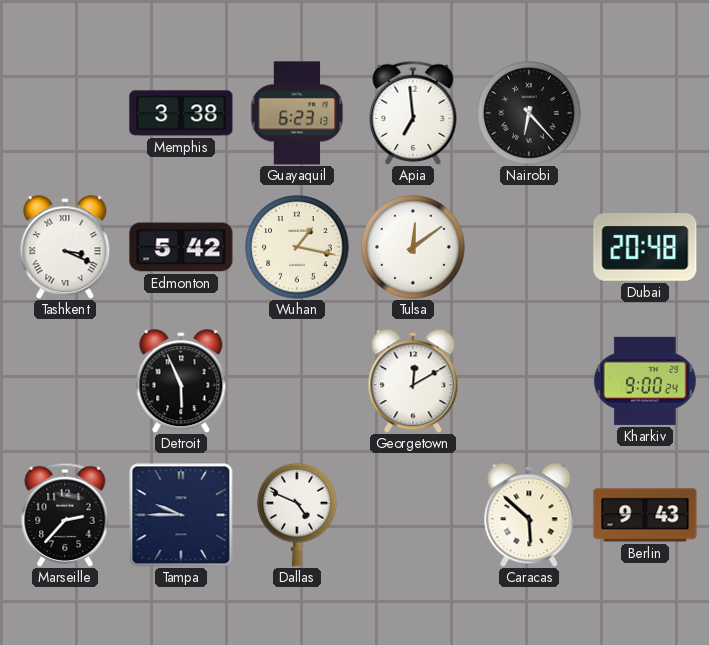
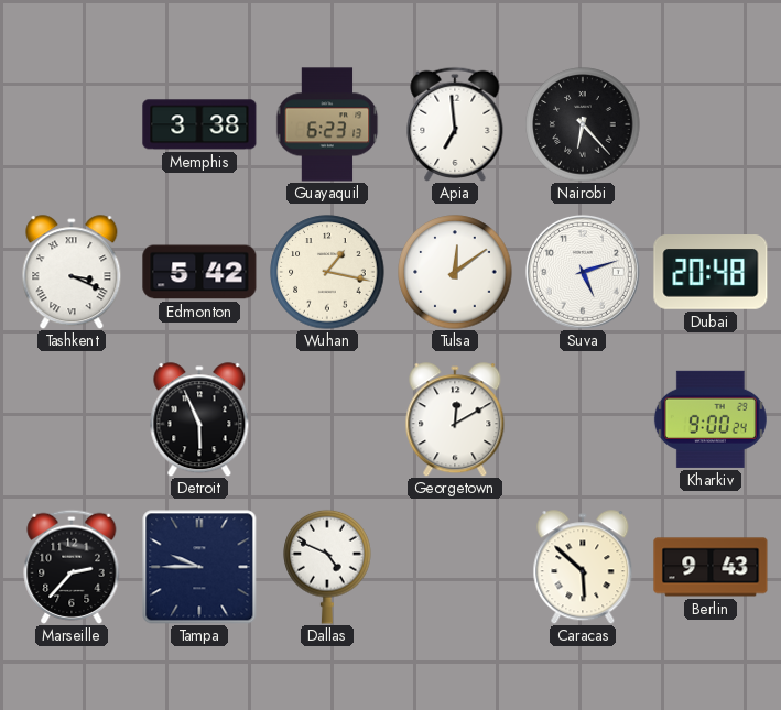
Suva: none -> 5:12
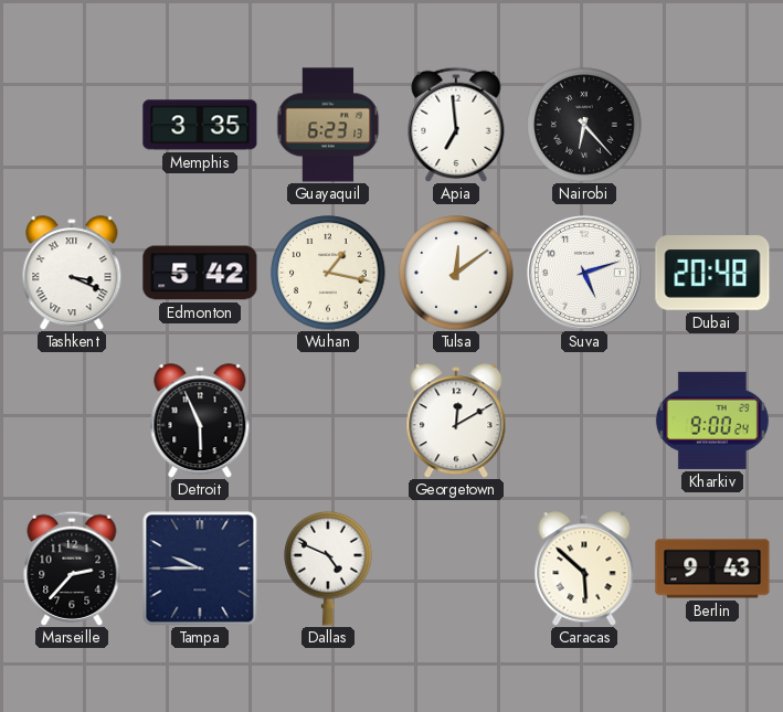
Memphis: 3:38 -> 3:35
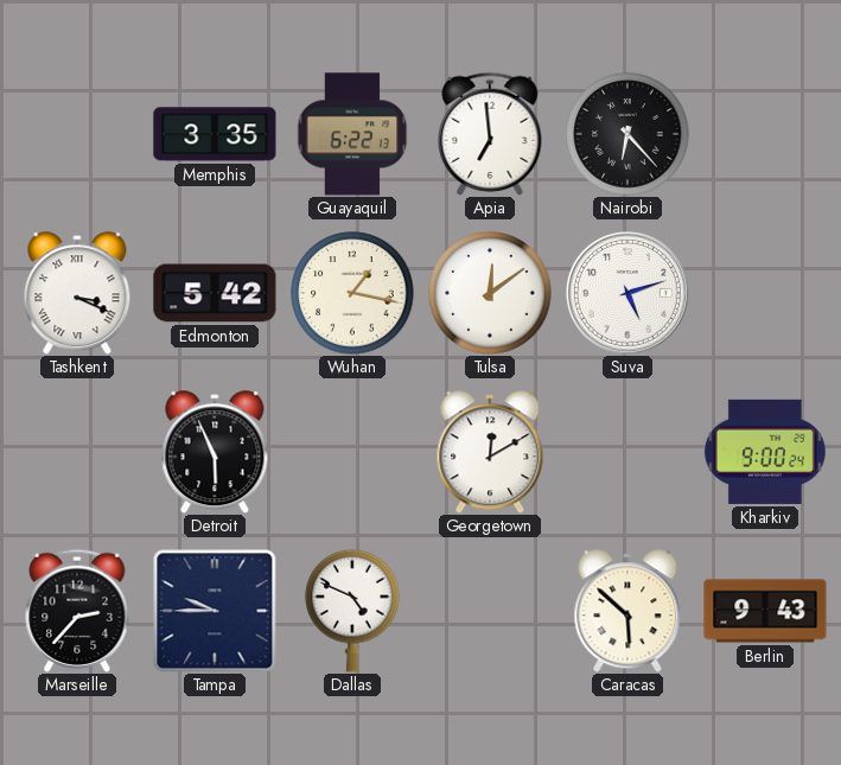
Guayaquil: 6:23 -> 6:22
Dubai: 20:48 -> none
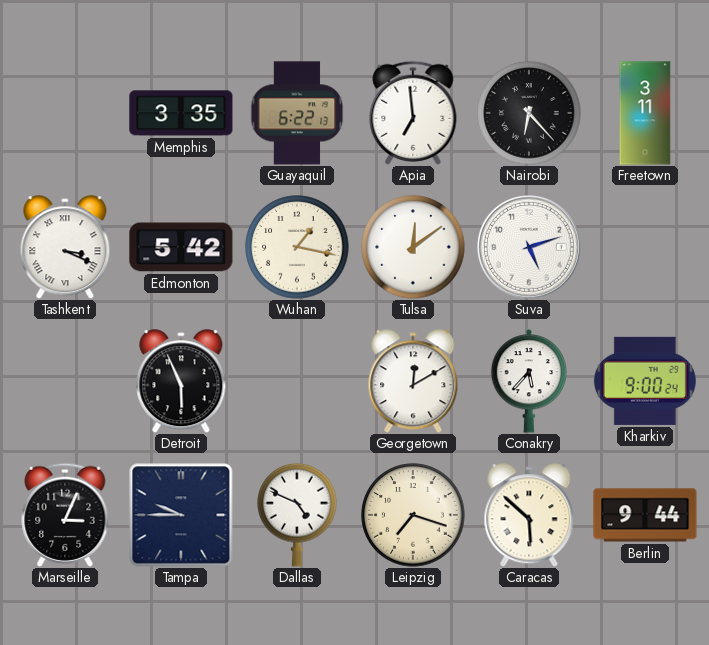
Freetown: none -> 3:11
Conakry: none -> 5:37
Marseille: 2:37 -> 3:04
Leipzig: none -> 7:18
Berlin: 9:43 -> 9:44
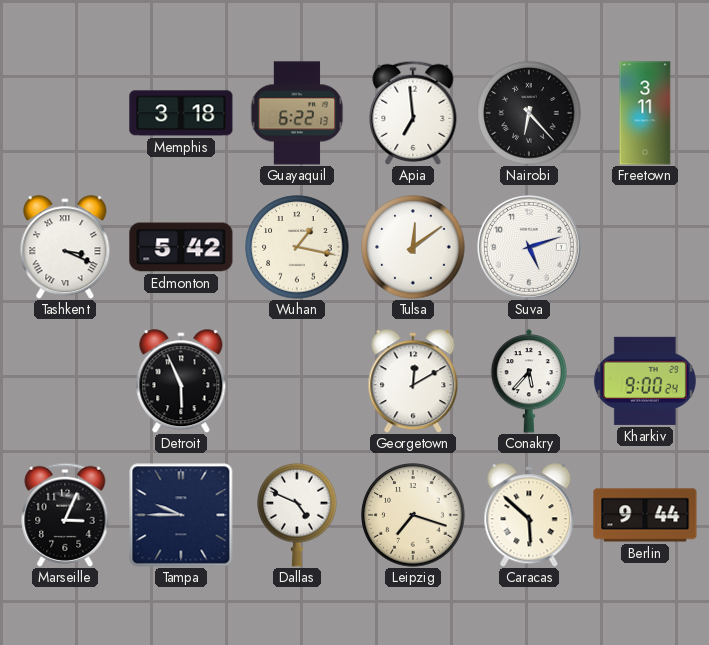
Memphis: 3:35 -> 3:18
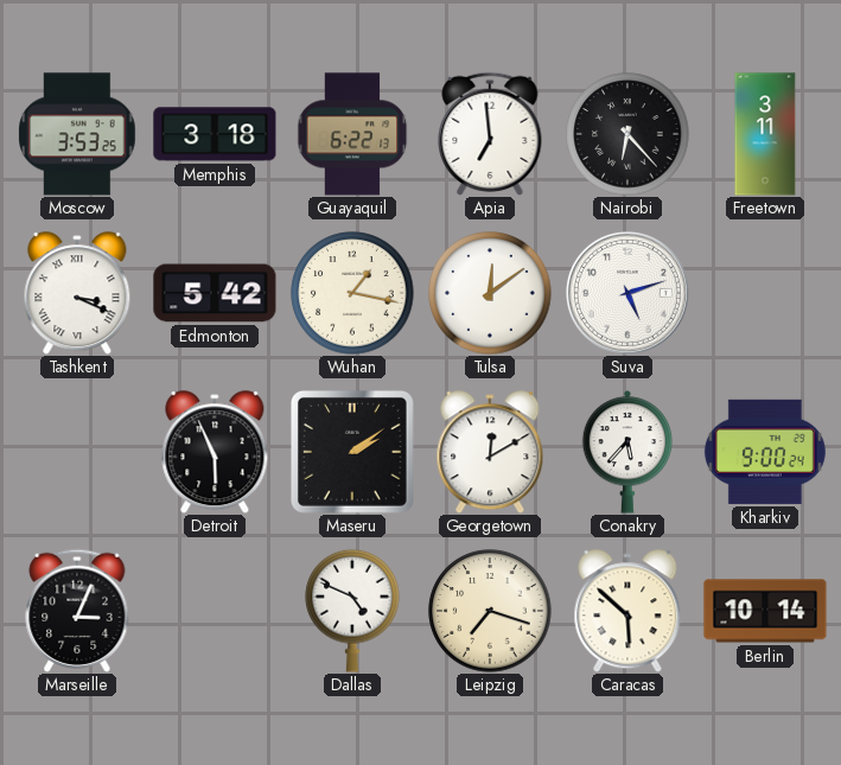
Moscow: none -> 3:53
Maseru: none -> 2:09
Tampa: 9:45 -> none
Berlin: 9:44 -> 10:14
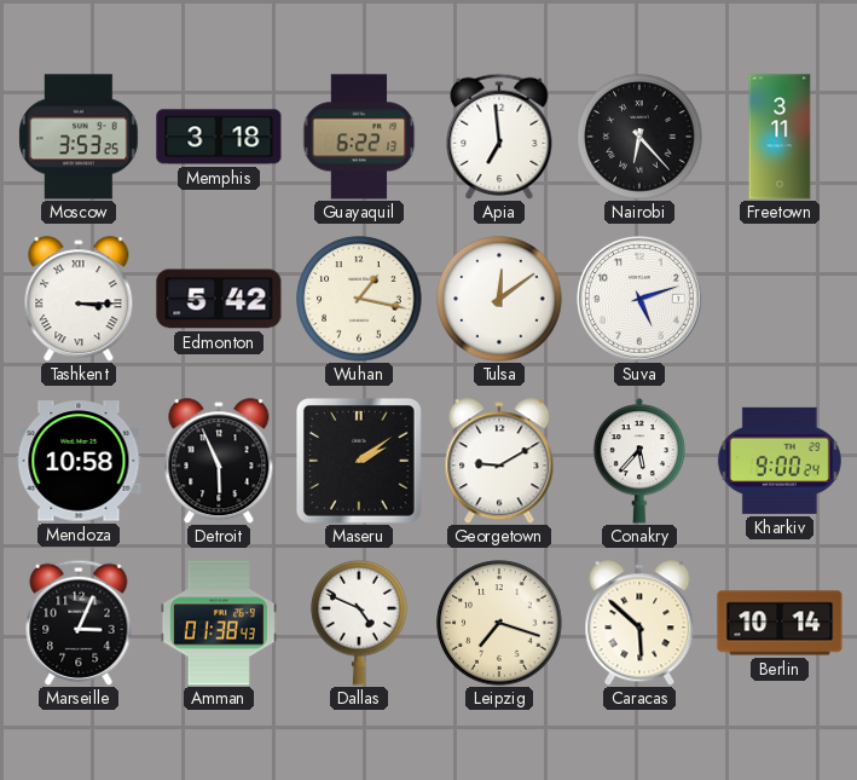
Tashkent: 3:19 -> 3:15
Mendoza: none -> 10:58
Georgetown: 12:10 -> 9:10
Amman: none -> 01:38
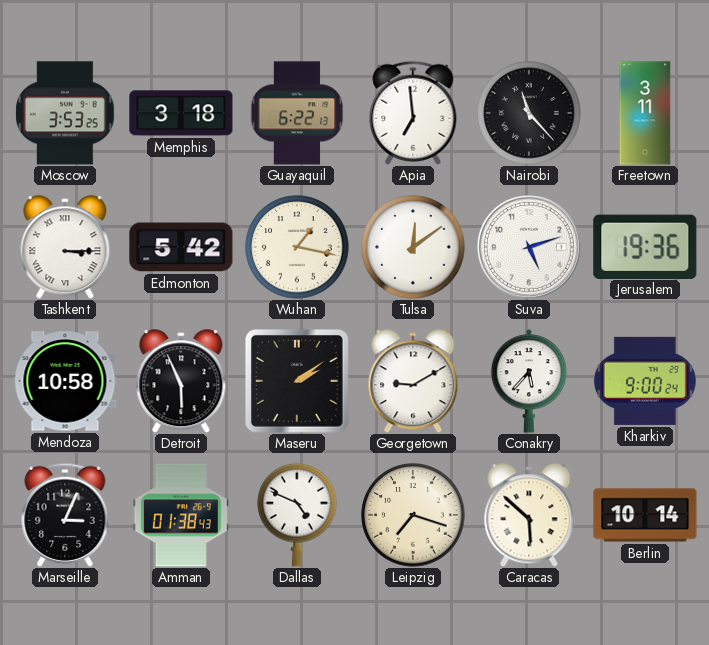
Nairobi: 6:23 -> 11:23
Jerusalem: none -> 19:36
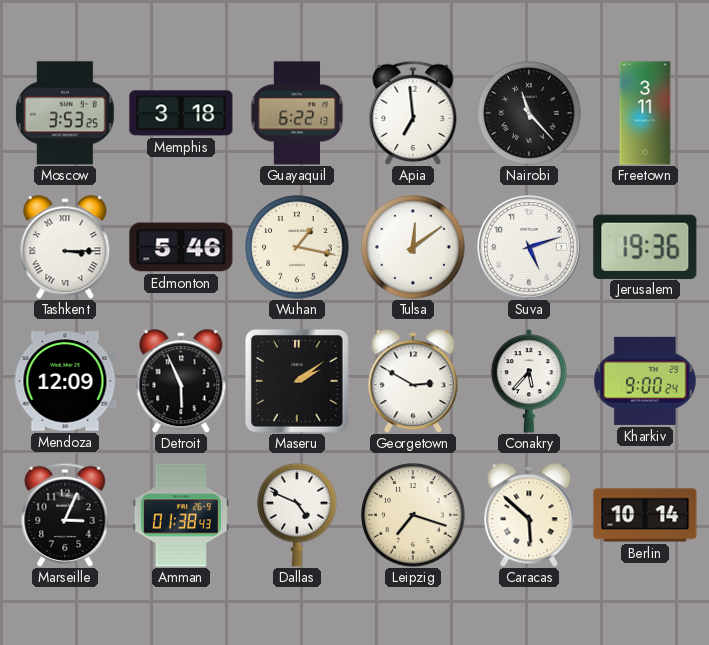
Edmonton: 5:42 -> 5:46
Mendoza: 10:58 -> 12:09
Georgetown: 9:10 -> 2:50
